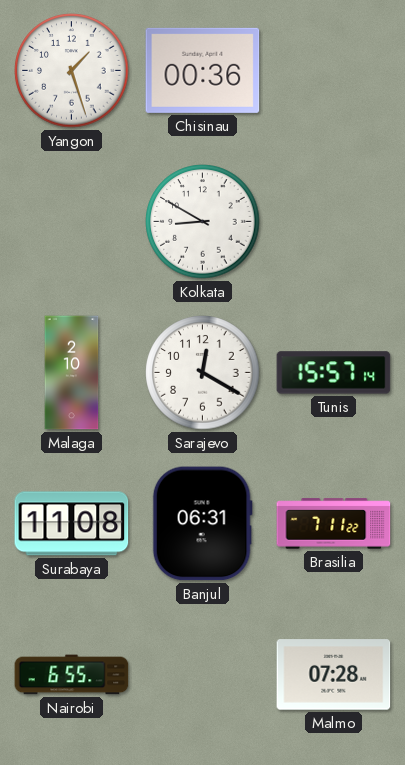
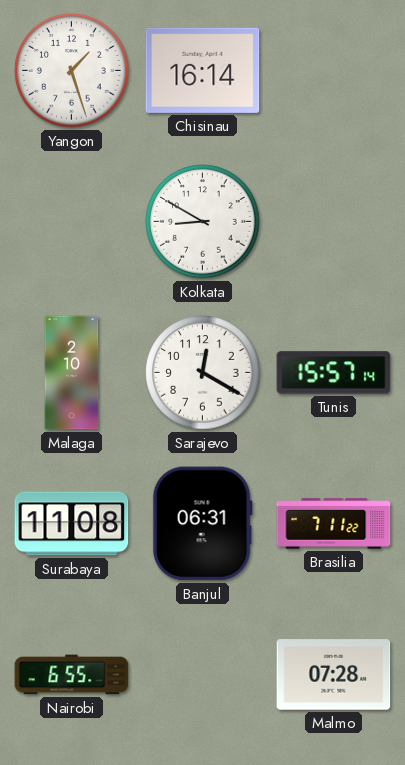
Chisinau: 00:36 -> 16:14
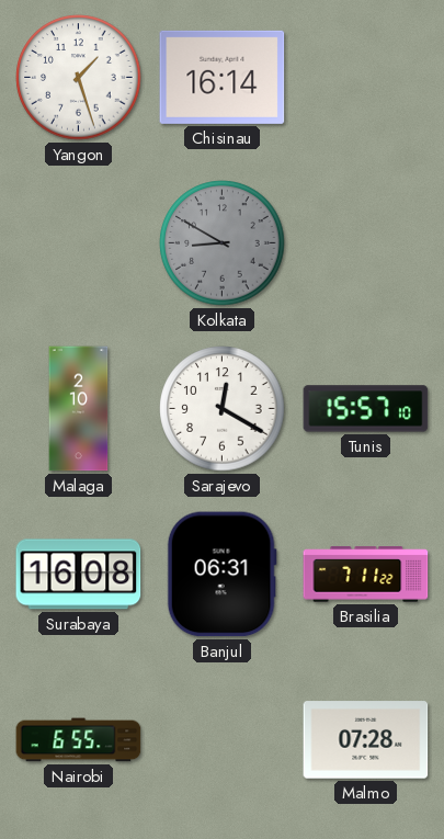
Kolkata dial: white -> grey
Tunis: 15:57:14 -> 15:57:10
Surabaya: 11:08 -> 16:08
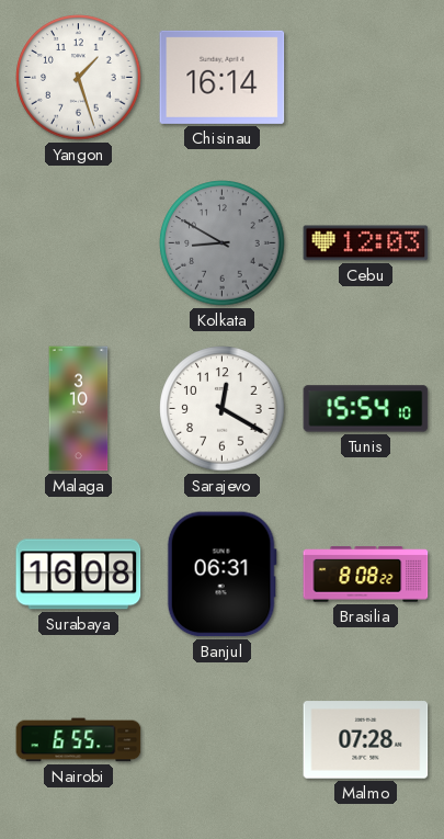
Cebu: none -> 12:03
Malaga: 2:10 -> 3:10
Tunis: 15:57 -> 15:54
Brasilia: 7:11 -> 8:08
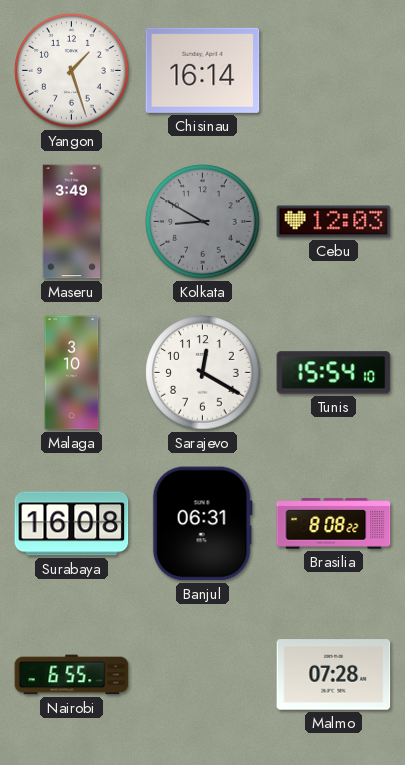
Maseru: none -> 3:49
